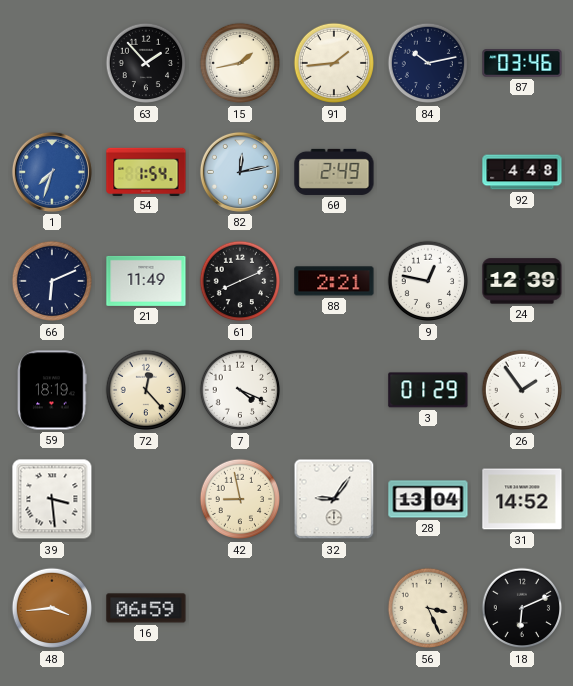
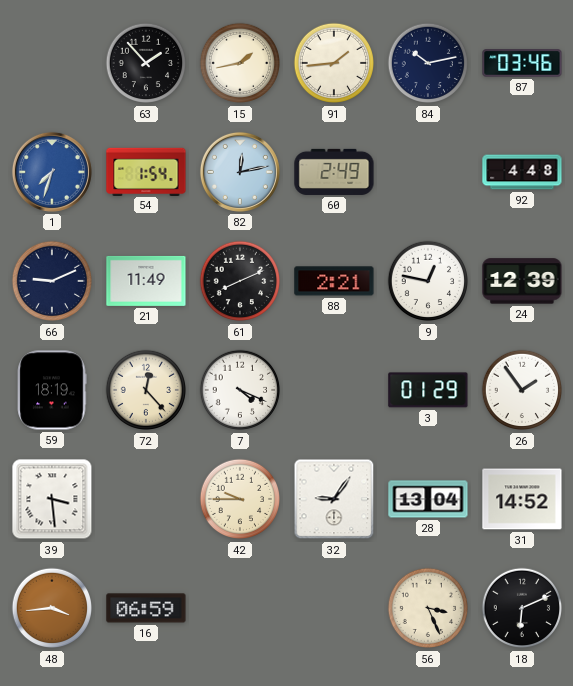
66: 6:11 -> 9:11
42: 8:58 -> 9:45
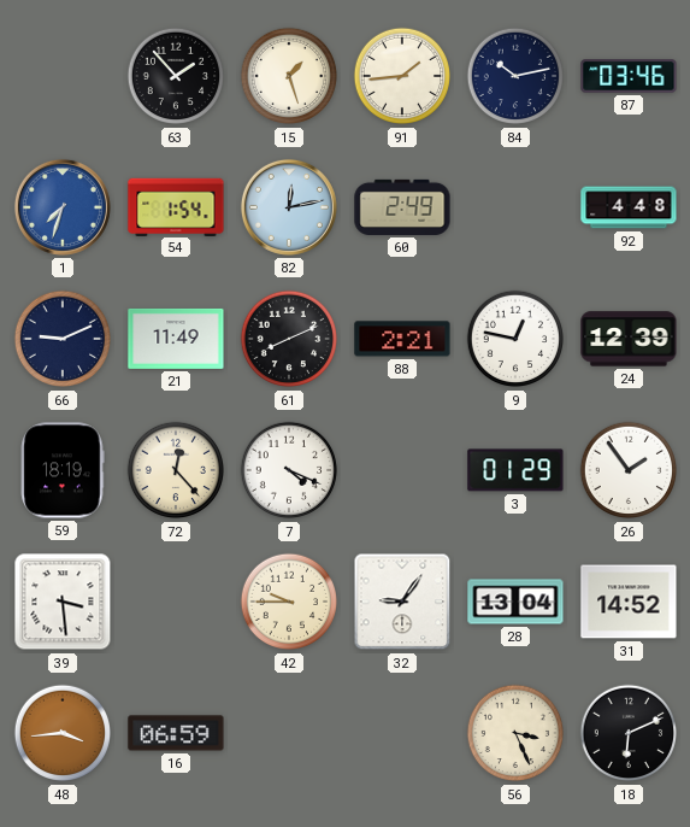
15: 1:43 -> 1:27
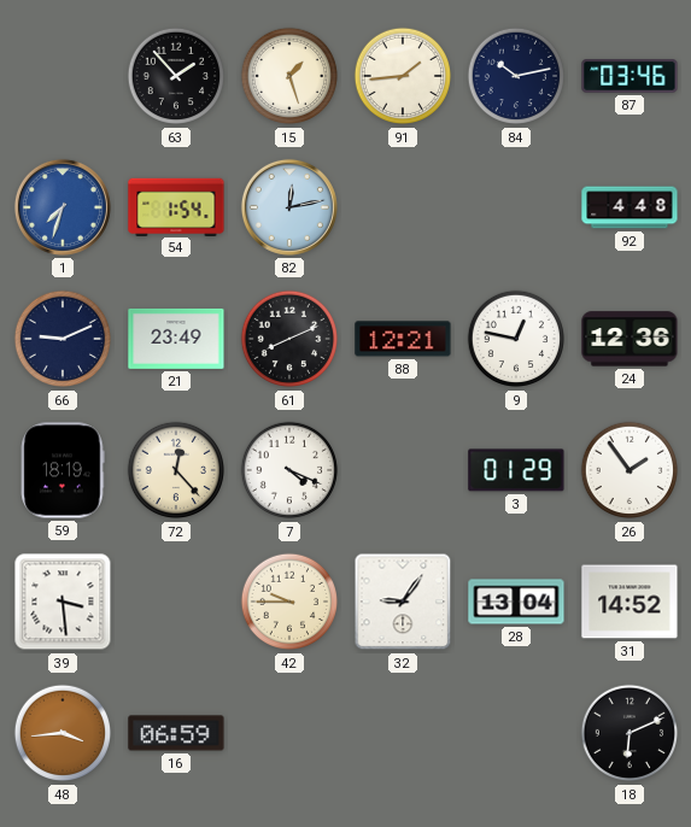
60: 2:49 -> none
21: 11:49 -> 23:49
88: 2:21 -> 12:21
24: 12:39 -> 12:36
56: 3:26 -> none
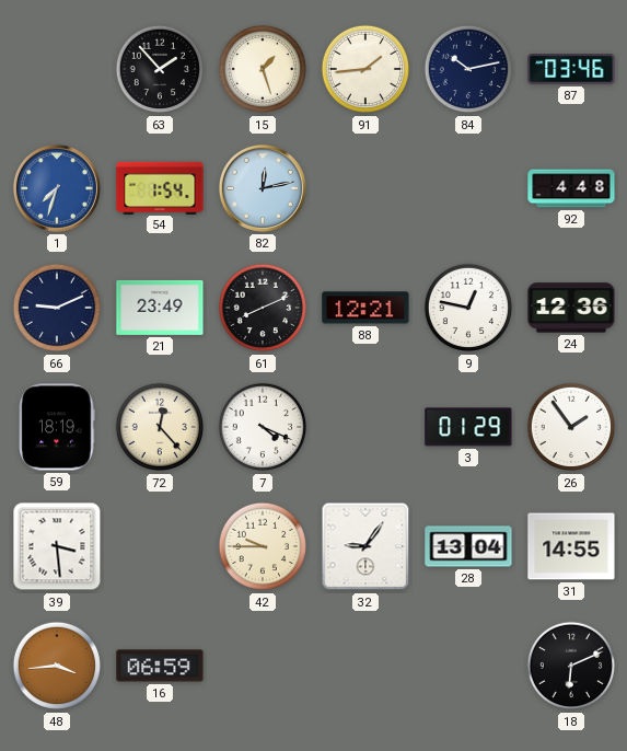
31: 14:52 -> 14:55
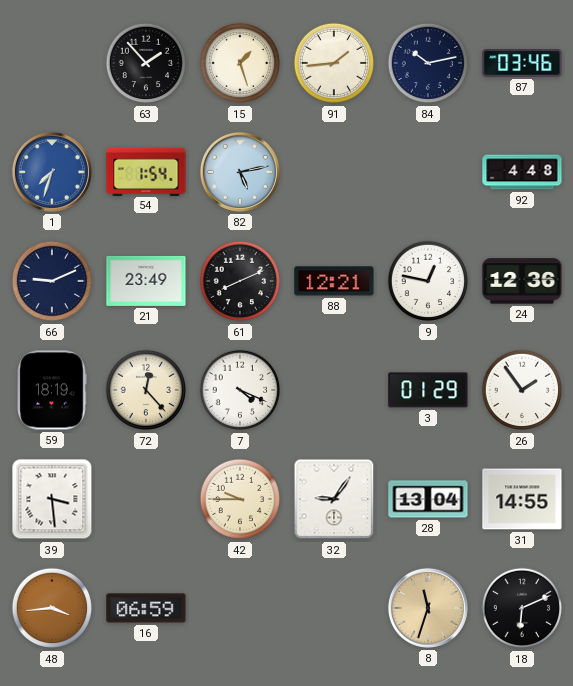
82: 12:13 -> 5:13
8: none -> 11:33
